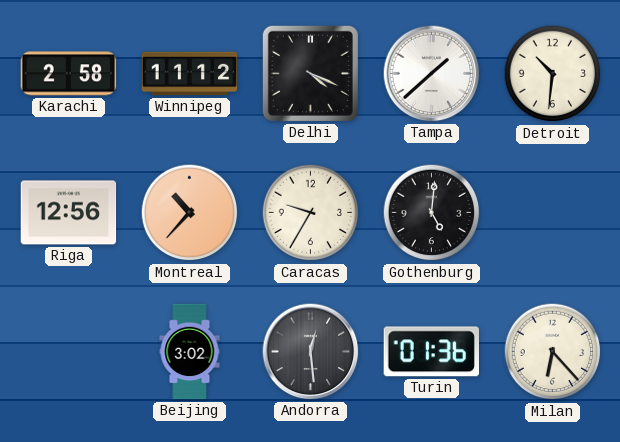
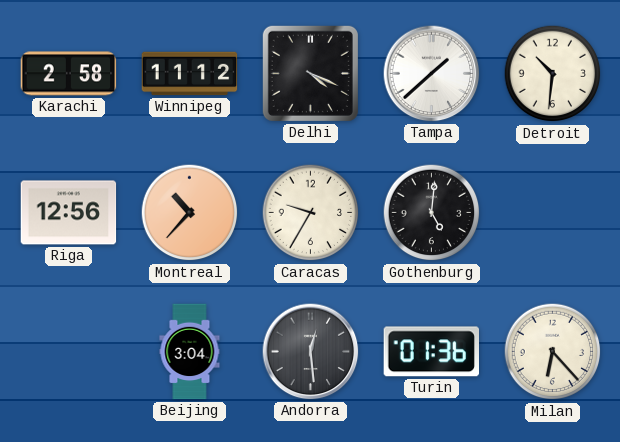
Beijing: 3:02 -> 3:04
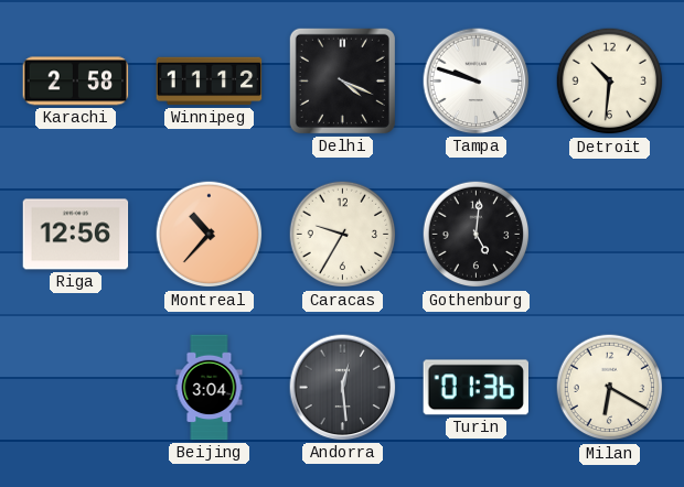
Tampa: 1:38 -> 9:48
Milan: 6:23 -> 6:20
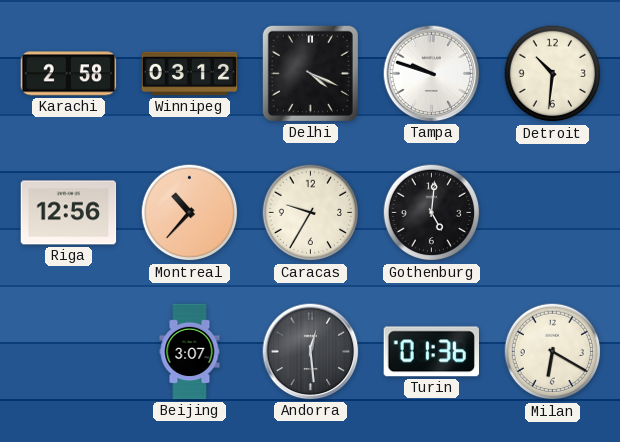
Winnipeg: 11:12 -> 03:12
Beijing: 3:04 -> 3:07
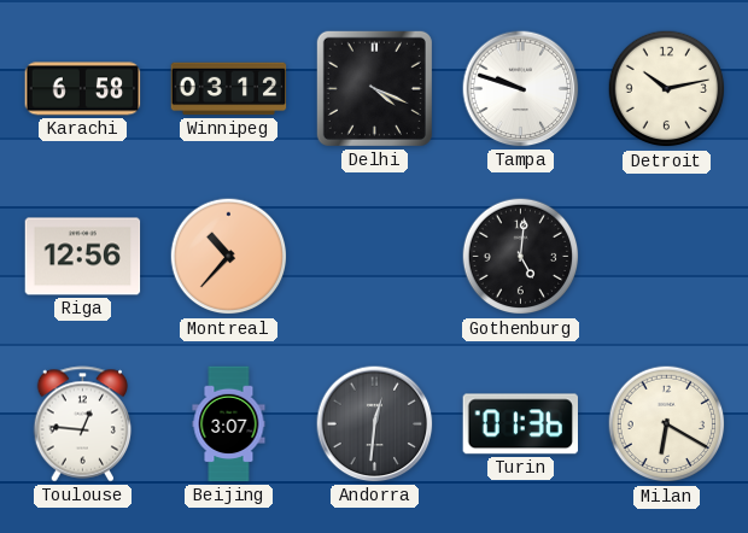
Karachi: 2:58 -> 6:58
Detroit: 10:31 -> 10:13
Caracas: 9:35 -> none
Toulouse: none -> 12:46
Andorra: 12:29 -> 12:31
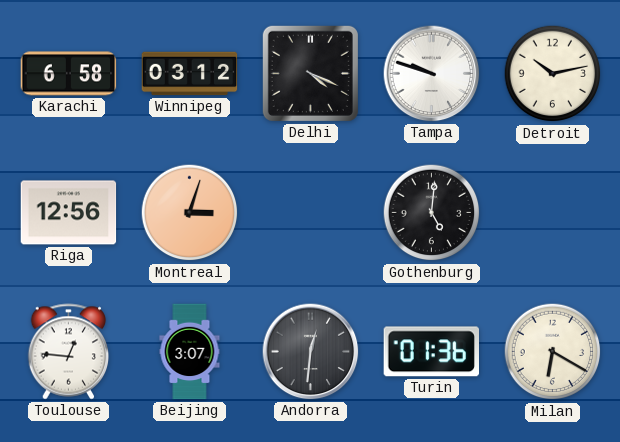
Montreal: 10:37 -> 3:03
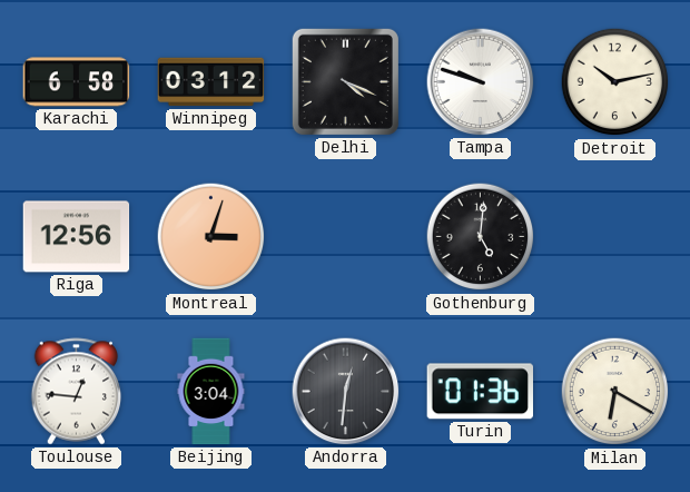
Beijing: 3:07 -> 3:04
